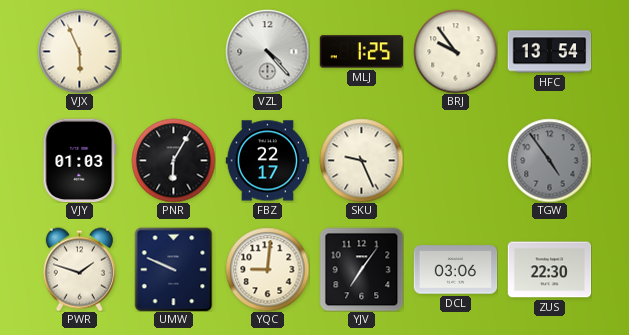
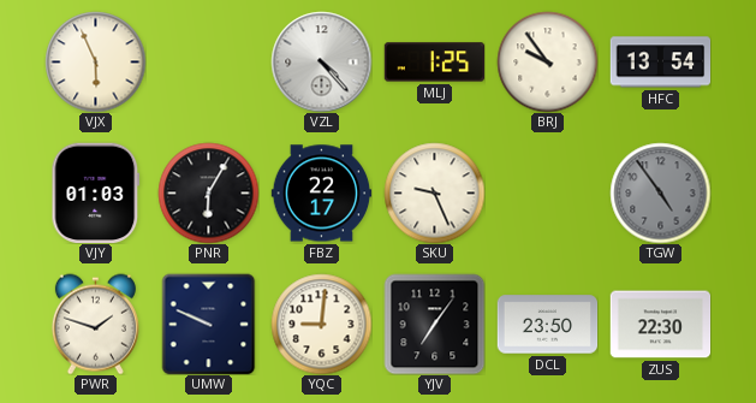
DCL: 03:06 -> 23:50
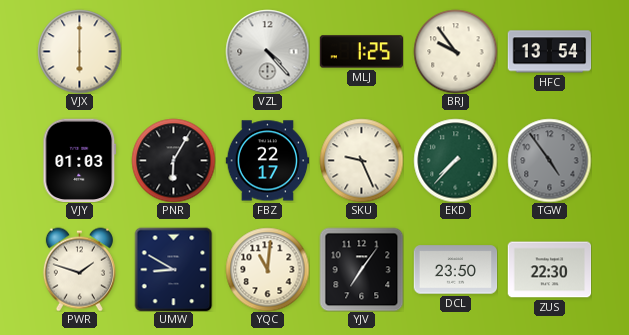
VJX: 5:56 -> 6:00
EKD: none -> 7:37
UMW: 9:49 -> 8:50
YQC: 9:01 -> 11:01
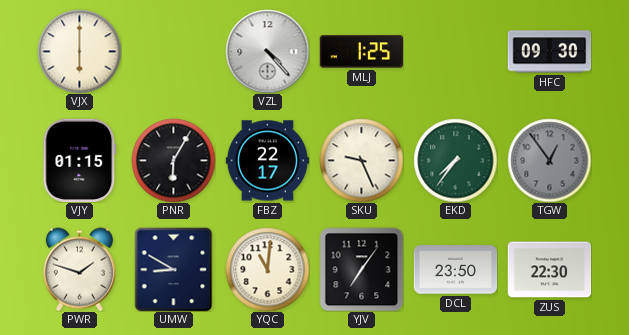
BRJ: 9:54 -> none
HFC: 13:54 -> 09:30
VJY: 01:03 -> 01:15
EKD: 7:37 -> 7:36
TGW: 4:54 -> 12:54
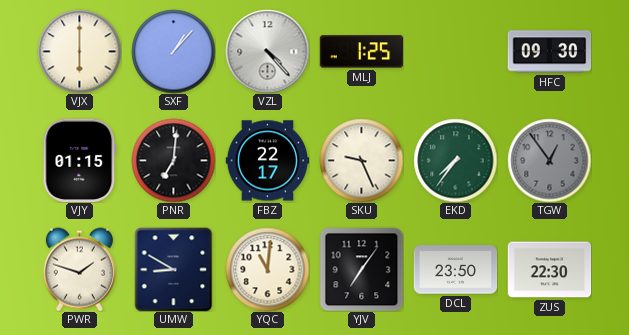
SXF: none -> 1:07
PNR: 6:05 -> 7:01
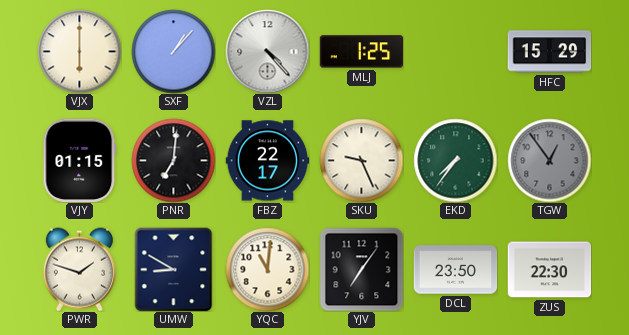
HFC: 09:30 -> 15:29
